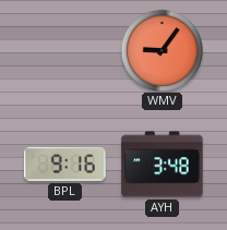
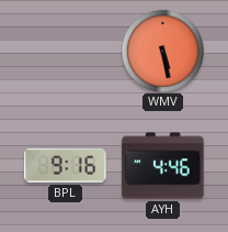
WMV: 9:06 -> 5:28
AYH: 3:48 -> 4:46
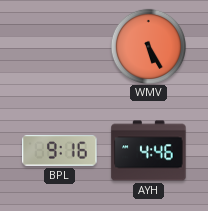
WMV: 5:28 -> 5:25
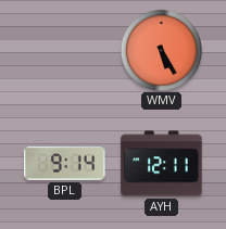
BPL: 9:16 -> 9:14
AYH: 4:46 -> 12:11
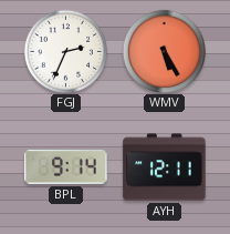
FGJ: none -> 2:34
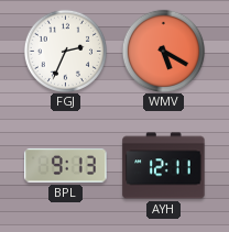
WMV: 5:25 -> 5:20
BPL: 9:14 -> 9:13
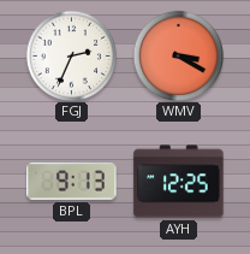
WMV: 5:20 -> 3:20
AYH: 12:11 -> 12:25
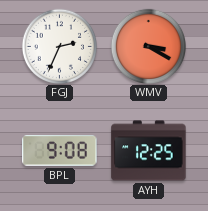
BPL: 9:13 -> 9:08
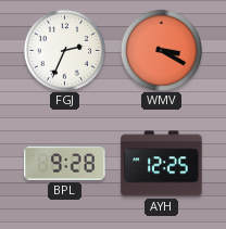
BPL: 9:08 -> 9:28
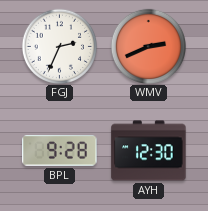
WMV: 3:20 -> 2:41
AYH: 12:25 -> 12:30
